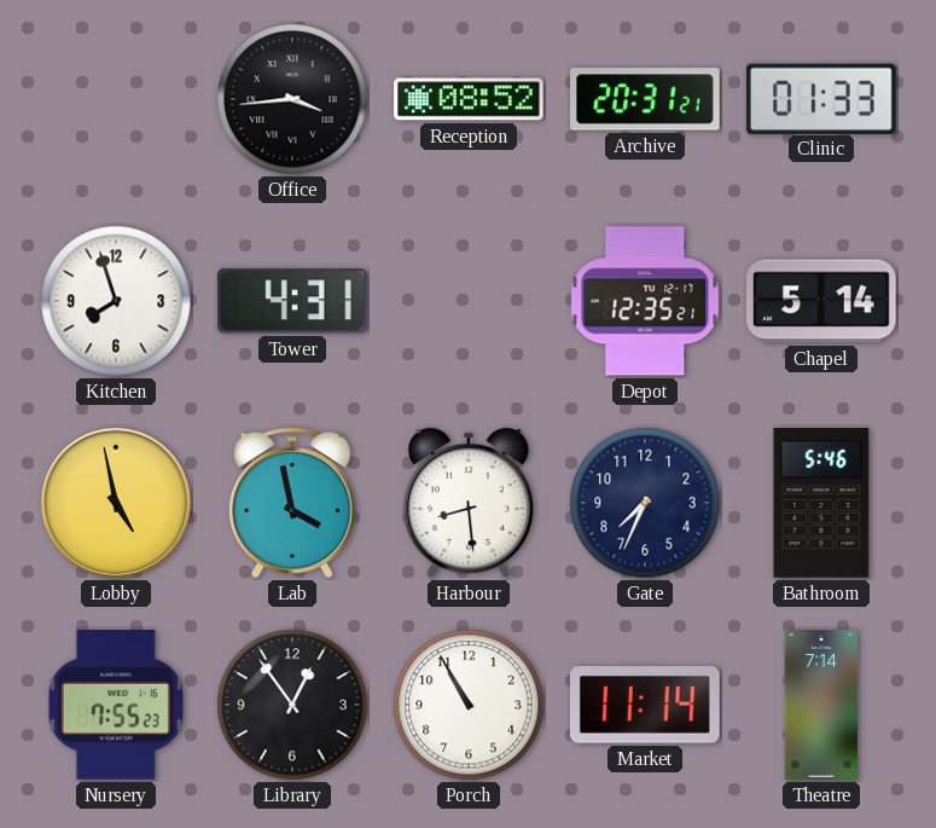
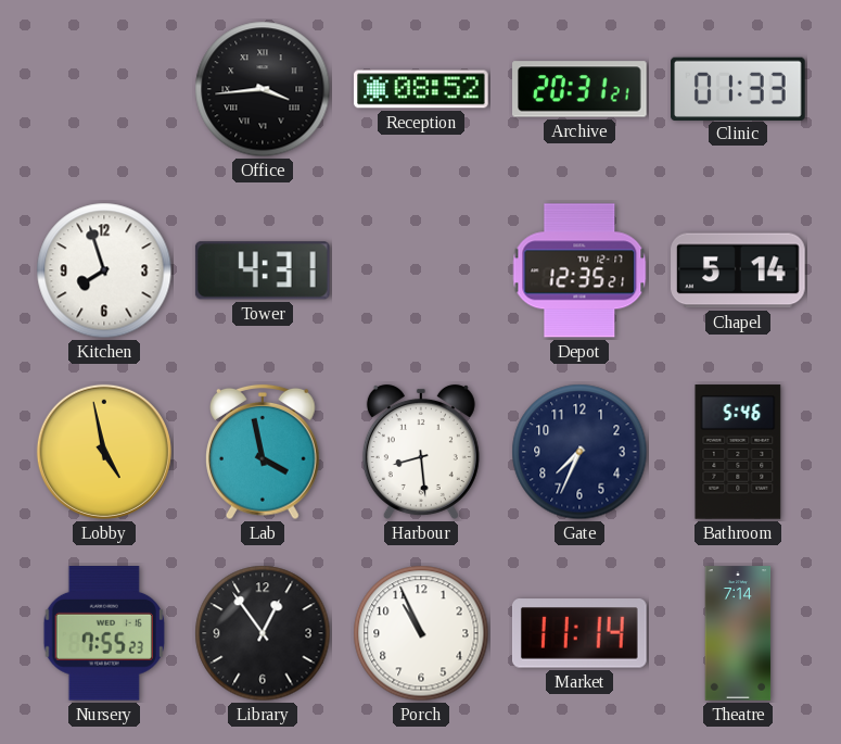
Porch: 10:55 -> 10:56
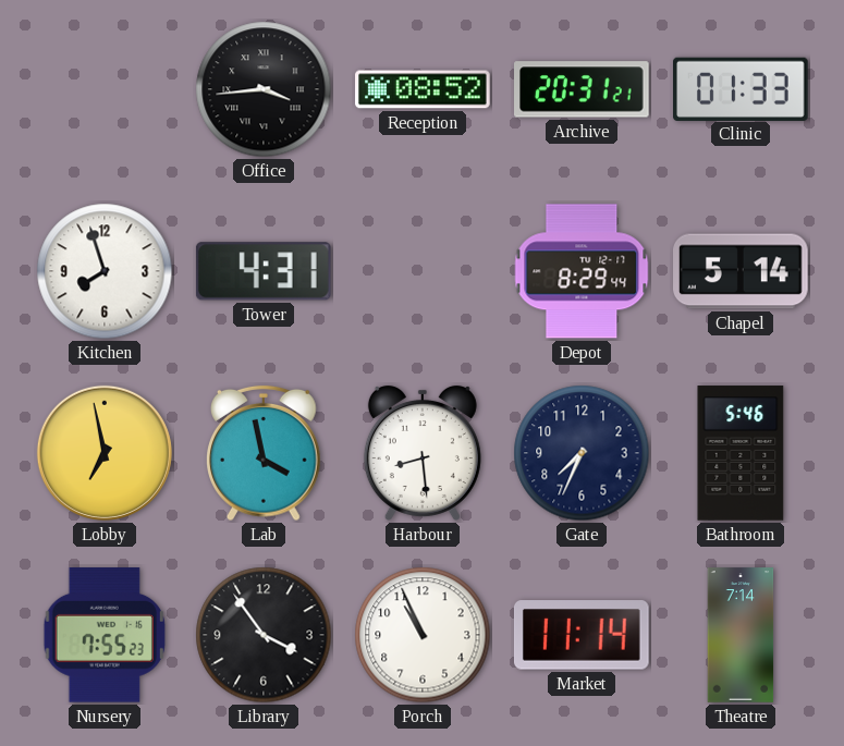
Depot: 12:35 -> 8:29
Lobby: 4:58 -> 6:58
Library: 12:54 -> 3:54
